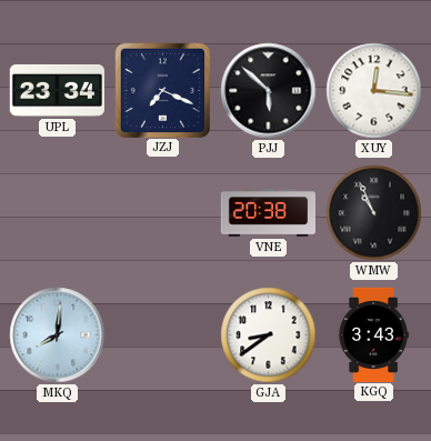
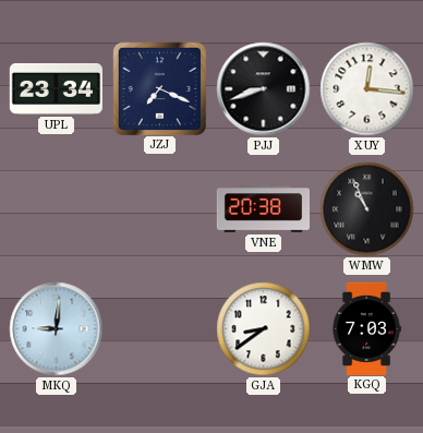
PJJ: 5:52 -> 8:42
MKQ: 8:01 -> 9:01
KGQ: 3:43 -> 7:03
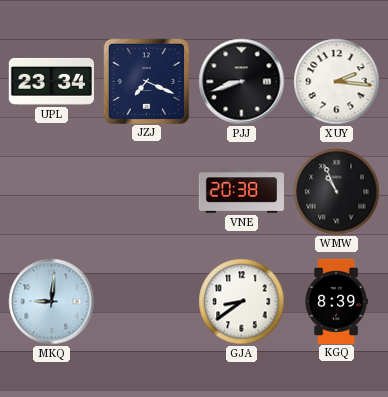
XUY: 12:16 -> 2:16
KGQ: 7:03 -> 8:39
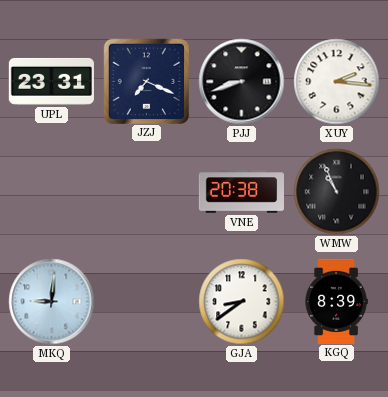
UPL: 23:34 -> 23:31
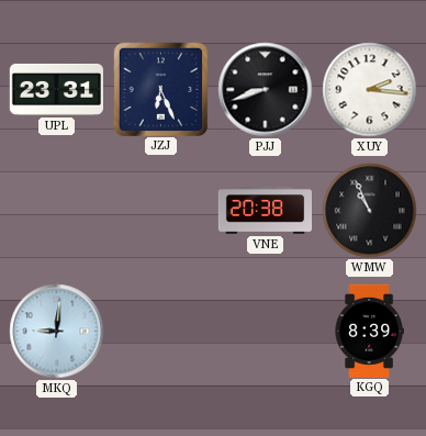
JZJ: 7:19 -> 6:26
GJA: 8:39 -> none
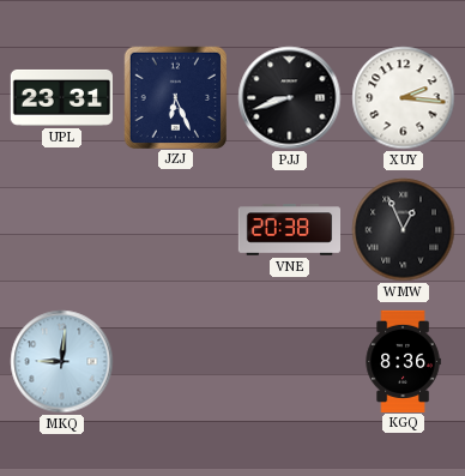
WMW: 10:56 -> 12:56
KGQ: 8:39 -> 8:36
